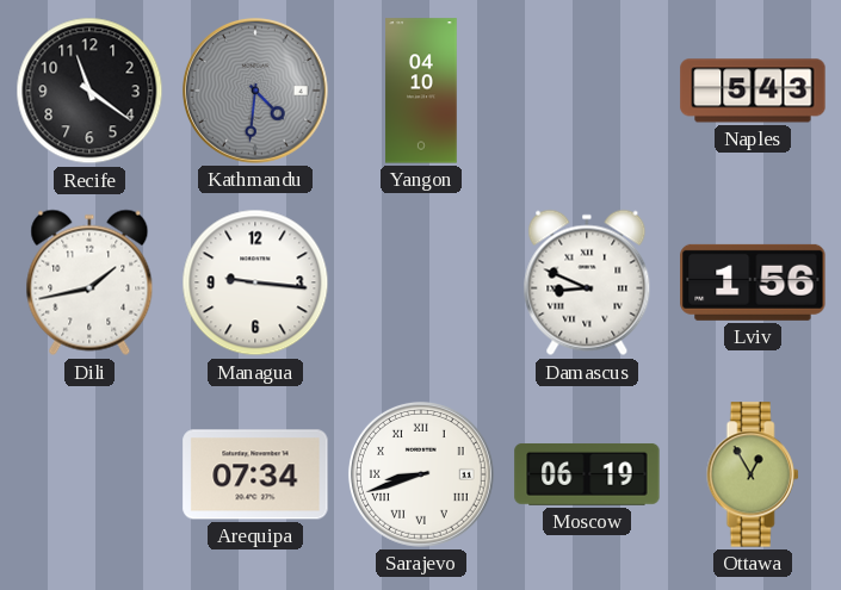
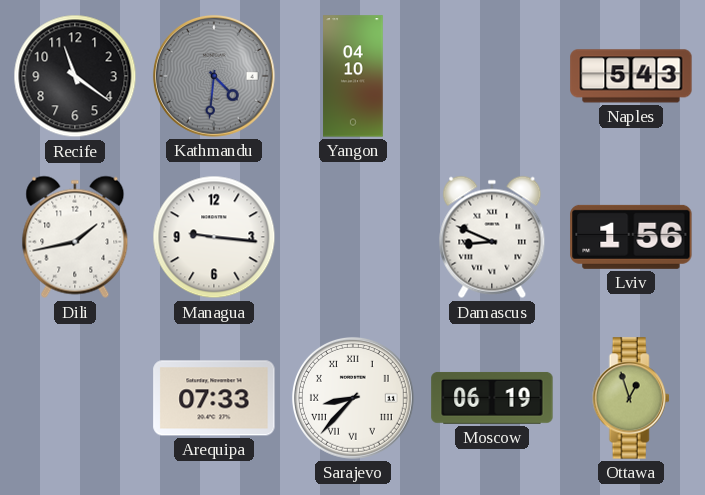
Arequipa: 07:34 -> 07:33
Sarajevo: 8:42 -> 8:37
Ottawa: 12:55 -> 12:57
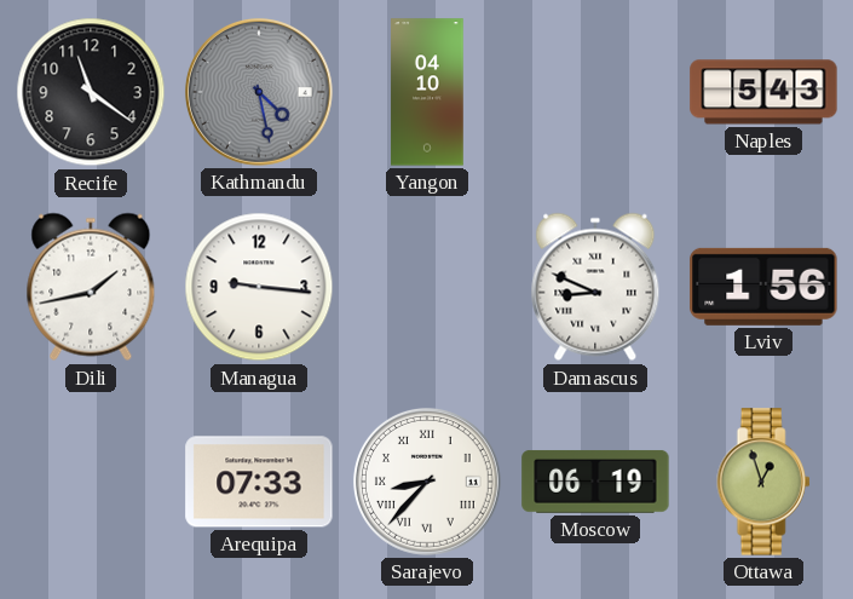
Kathmandu: 4:31 -> 4:28
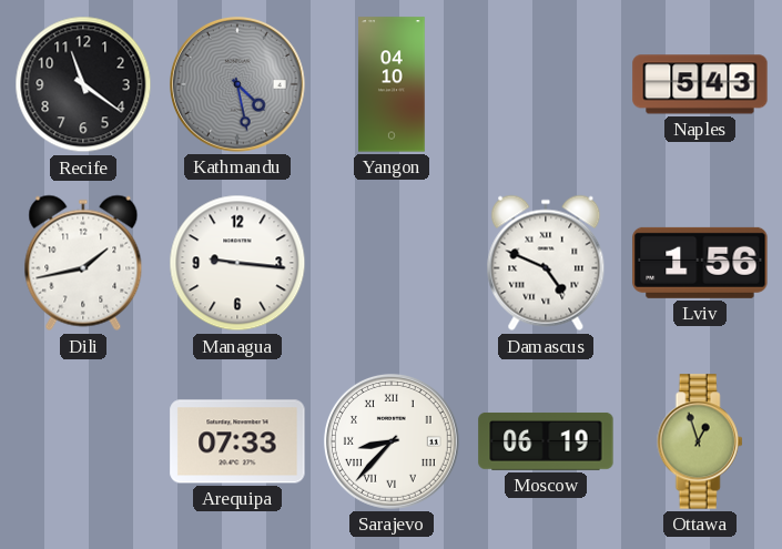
Damascus: 8:49 -> 4:49
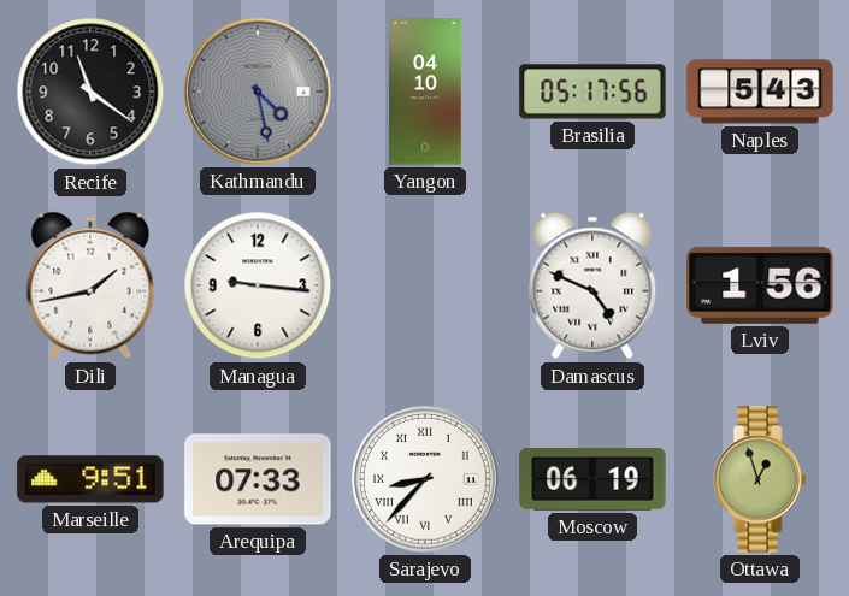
Brasilia: none -> 05:17
Marseille: none -> 9:51
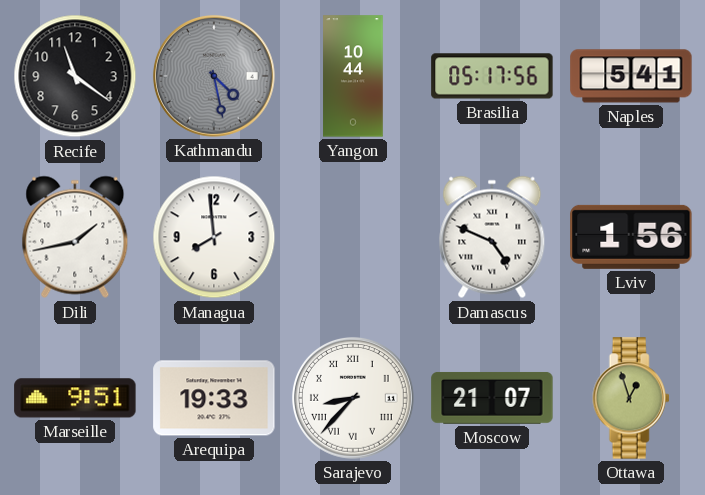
Yangon: 04:10 -> 10:44
Naples: 5:43 -> 5:41
Managua: 9:16 -> 7:59
Arequipa: 07:33 -> 19:33
Moscow: 06:19 -> 21:07
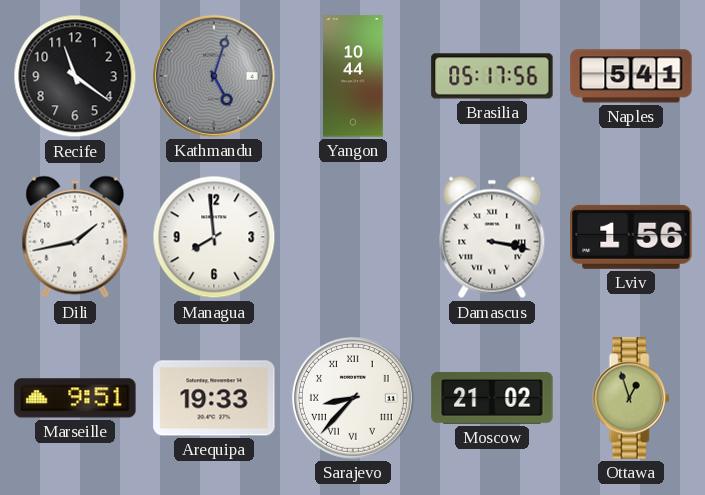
Kathmandu: 4:28 -> 5:03
Damascus: 4:49 -> 3:17
Moscow: 21:07 -> 21:02
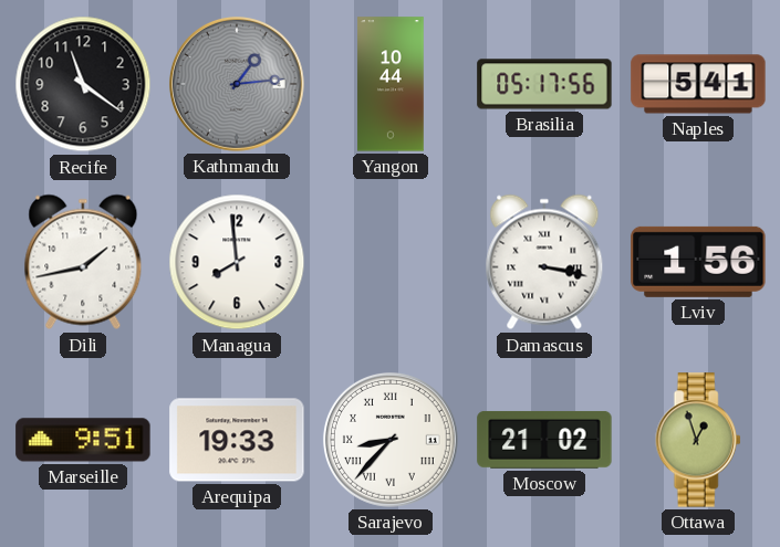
Kathmandu: 5:03 -> 1:14
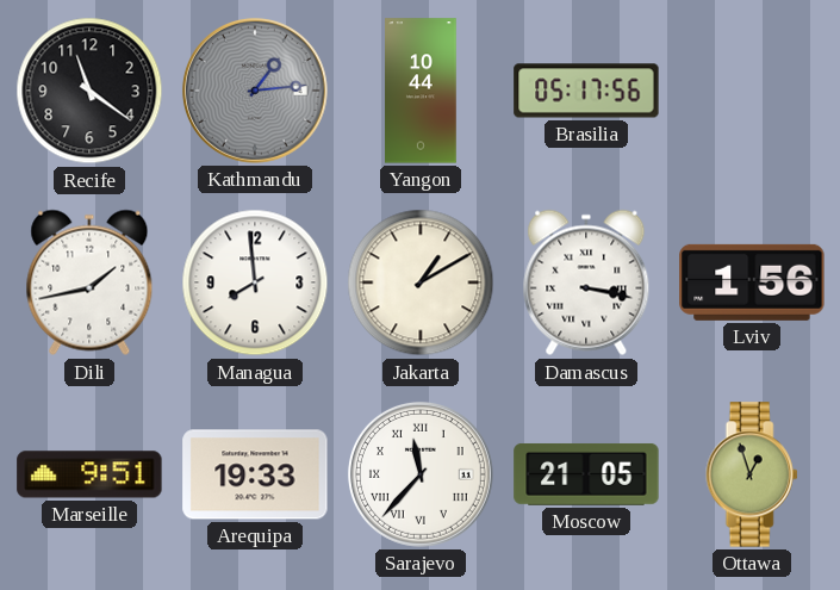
Naples: 5:41 -> none
Jakarta: none -> 1:10
Sarajevo: 8:37 -> 11:37
Moscow: 21:02 -> 21:05
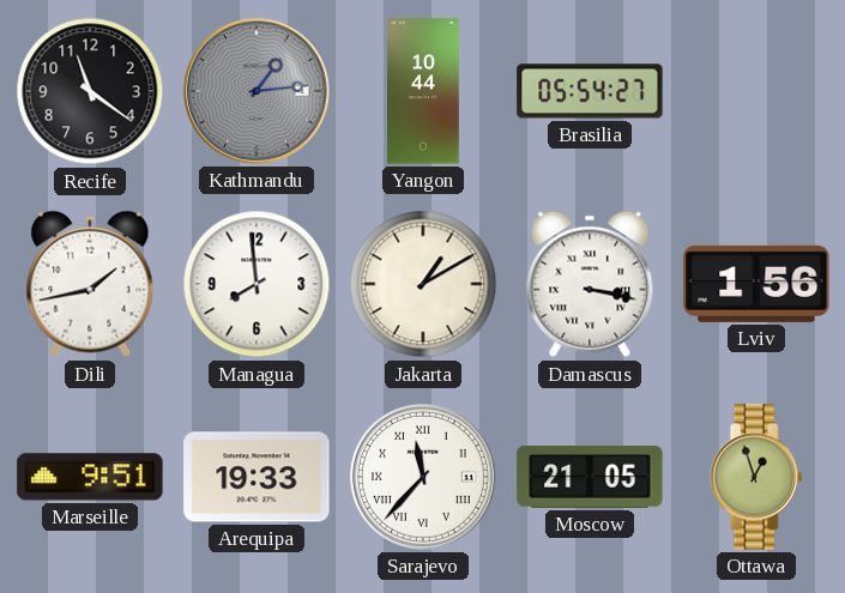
Brasilia: 05:17 -> 05:54
